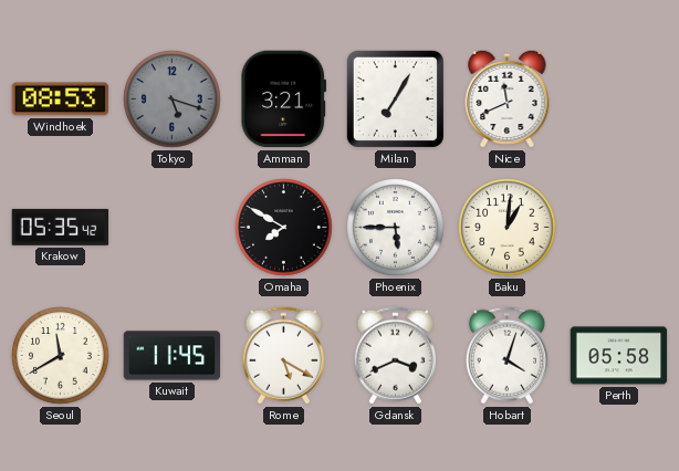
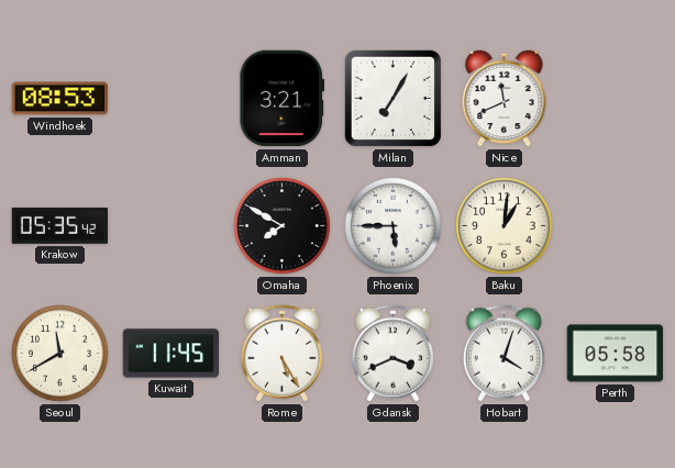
Tokyo: 5:18 -> none
Rome: 5:20 -> 5:25
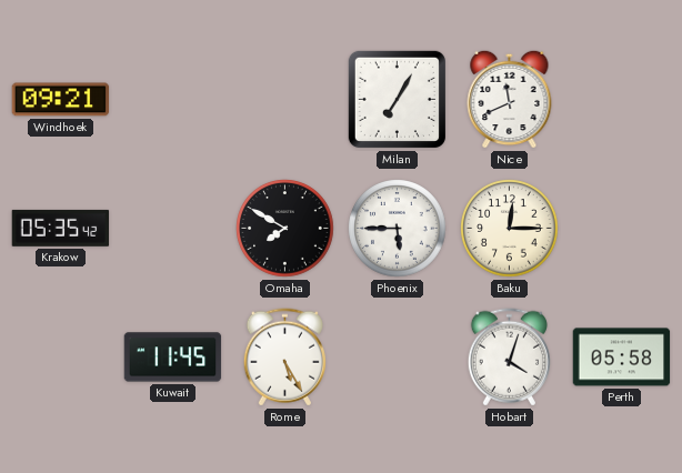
Windhoek: 08:53 -> 09:21
Amman: 3:21 -> none
Baku: 1:01 -> 12:15
Seoul: 11:40 -> none
Gdansk: 3:41 -> none
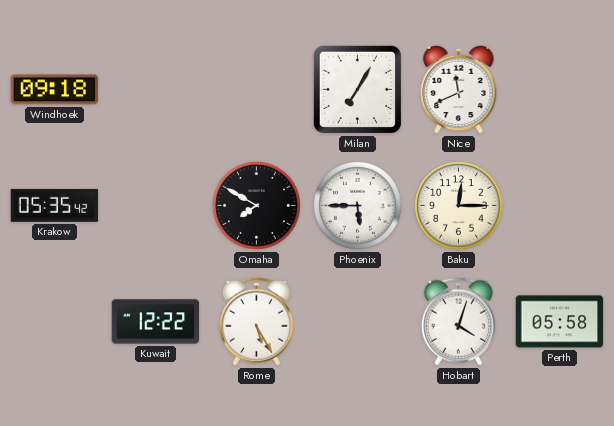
Windhoek: 09:21 -> 09:18
Kuwait: 11:45 -> 12:22
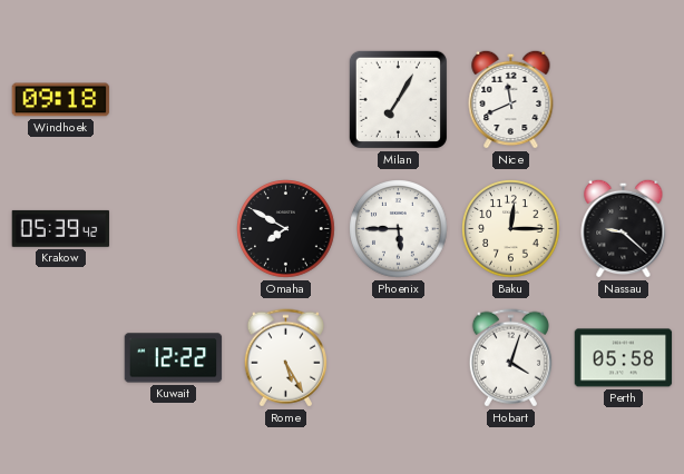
Krakow: 05:35 -> 05:39
Nassau: none -> 9:22
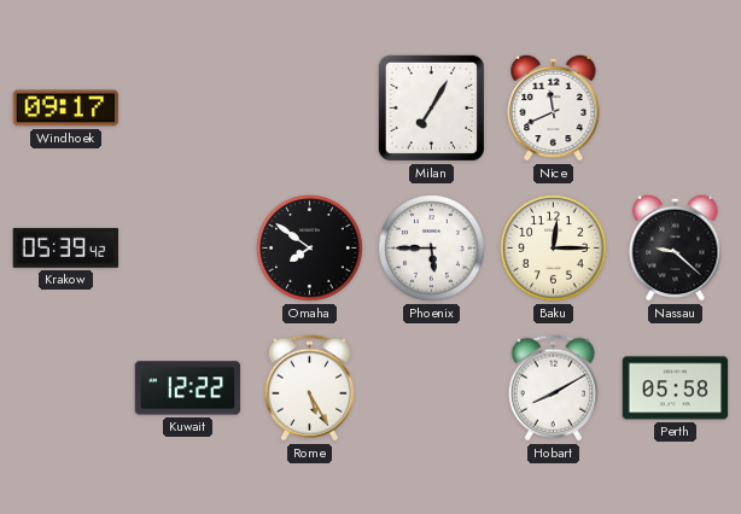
Windhoek: 09:18 -> 09:17
Omaha: 7:50 -> 7:51
Hobart: 4:03 -> 8:10
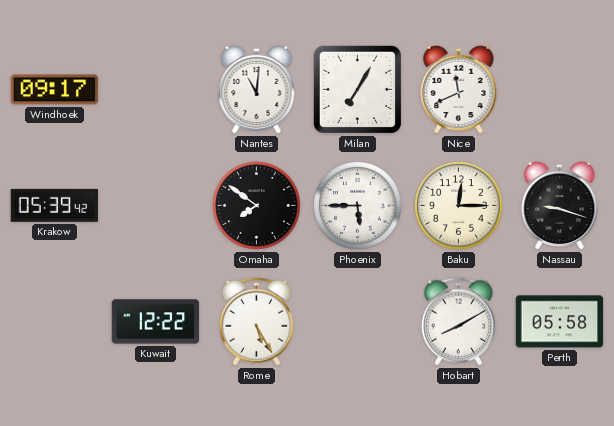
Nantes: none -> 11:01
Nassau: 9:22 -> 9:18
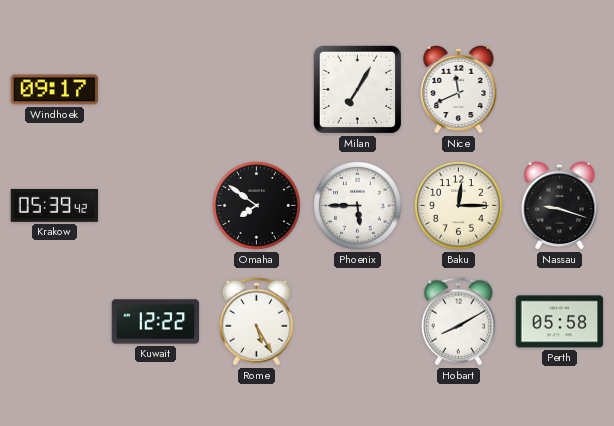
Nantes: 11:01 -> none
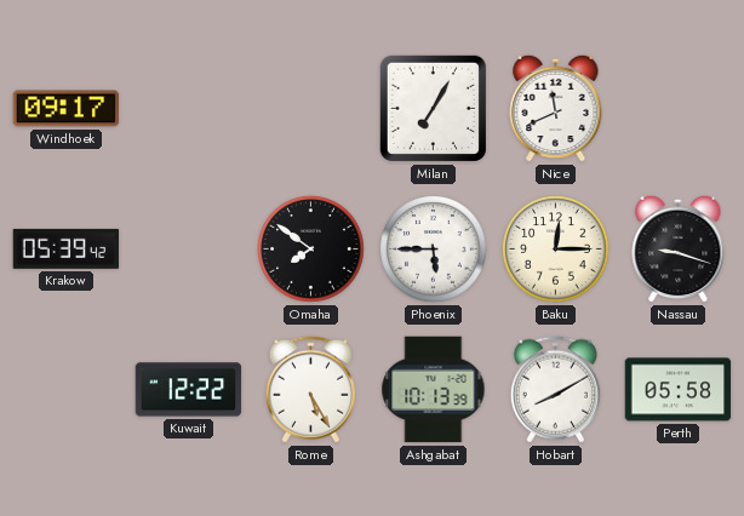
Ashgabat: none -> 10:13
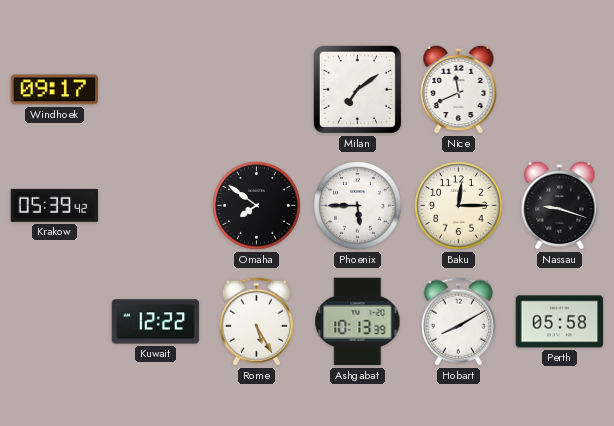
Milan: 7:05 -> 7:09
